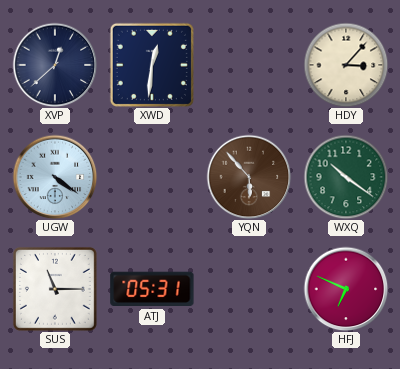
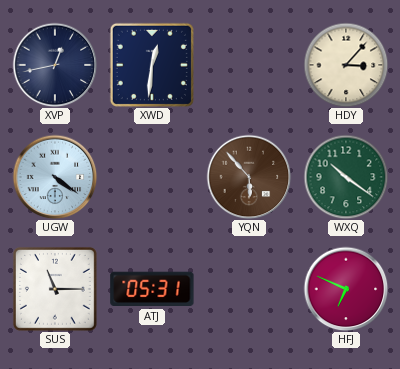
XVP: 12:38 -> 12:43
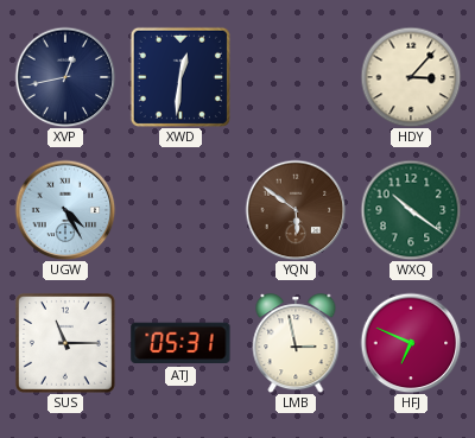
UGW: 4:21 -> 4:25
YQN: 5:53 -> 5:51
LMB: none -> 2:58
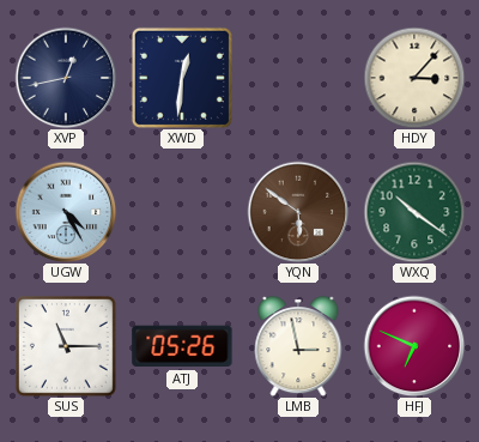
ATJ: 05:31 -> 05:26
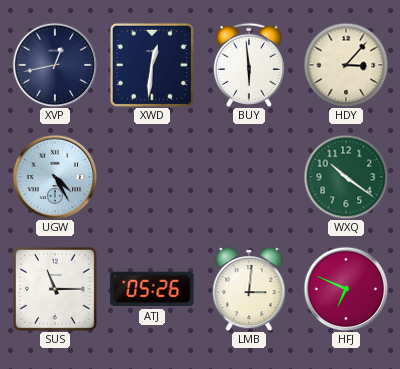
BUY: none -> 5:59
YQN: 5:51 -> none
LMB: 2:58 -> 3:01
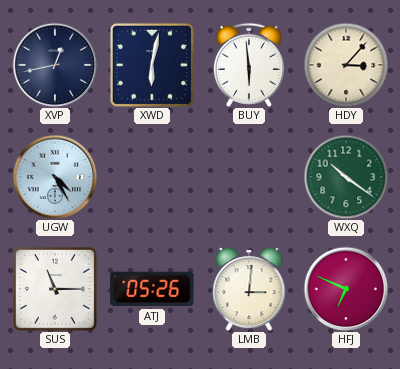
XWD: 12:31 -> 6:02
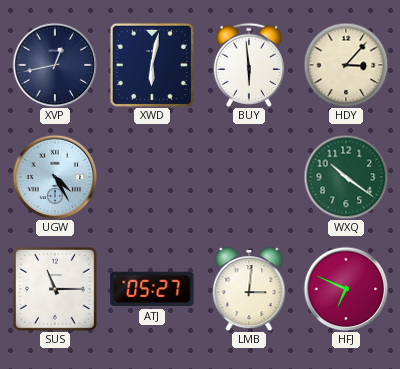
ATJ: 05:26 -> 05:27
